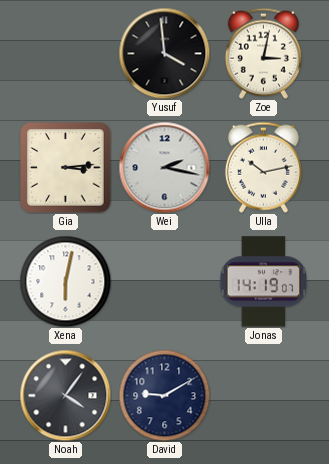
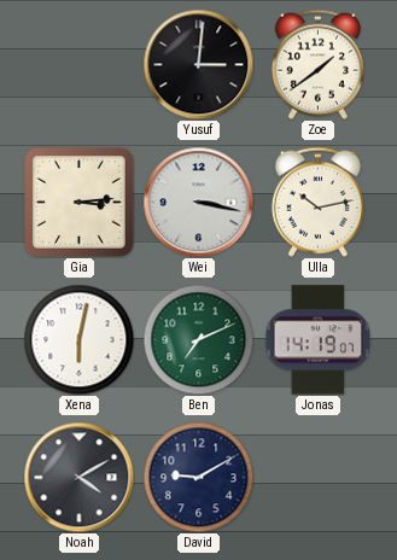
Yusuf: 3:59 -> 3:01
Zoe: 3:02 -> 1:39
Wei: 2:17 -> 3:17
Ben: none -> 7:11
Noah: 4:06 -> 4:10
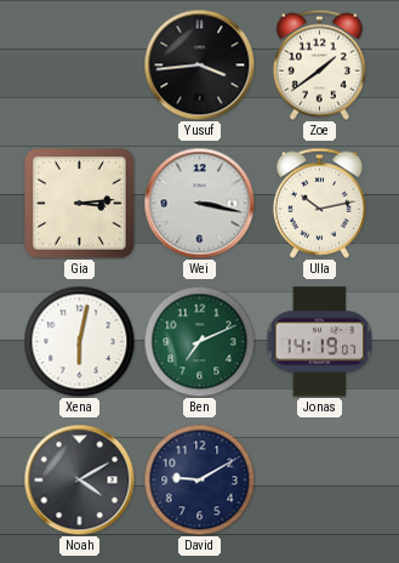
Yusuf: 3:01 -> 3:44
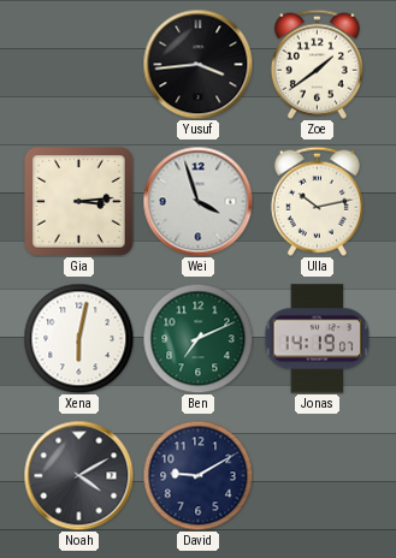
Wei: 3:17 -> 3:57
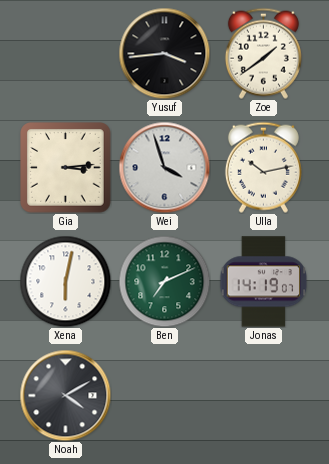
David: 9:10 -> none
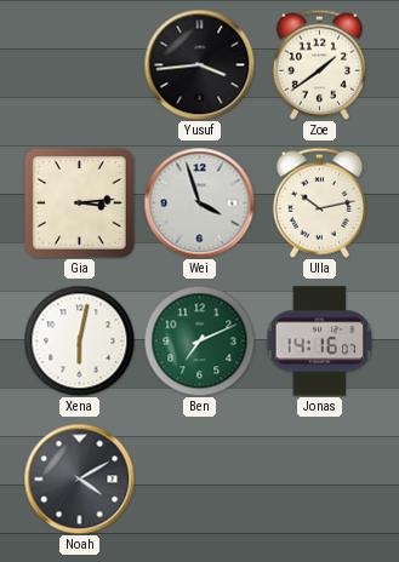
Jonas: 14:19 -> 14:16
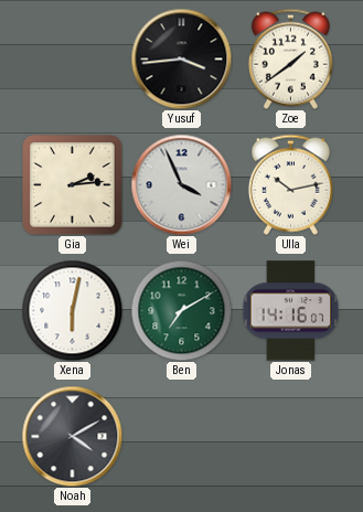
Gia: 3:14 -> 2:14
Wei: 3:57 -> 3:56
Ben: 7:11 -> 7:10
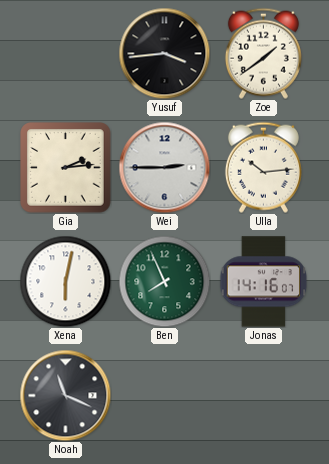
Wei: 3:56 -> 2:45
Ulla: 10:13 -> 10:14
Ben: 7:10 -> 7:56
Noah: 4:10 -> 11:19
